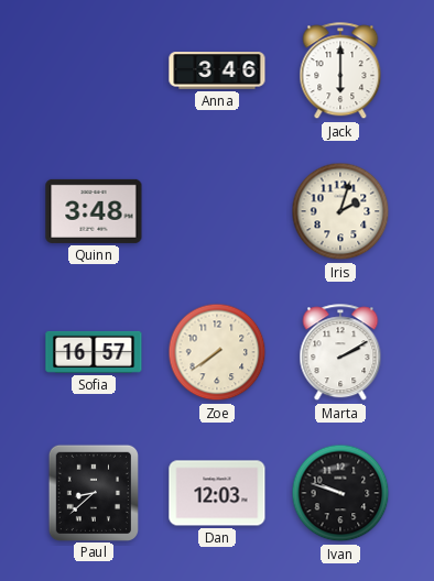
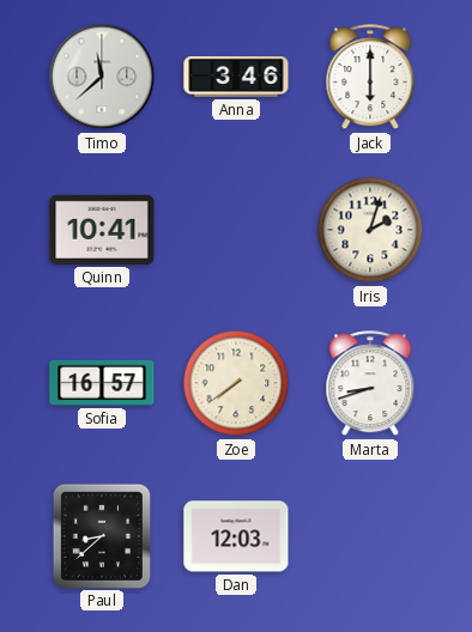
Timo: none -> 11:38
Quinn: 3:48 -> 10:41
Marta: 2:10 -> 8:42
Ivan: 9:48 -> none
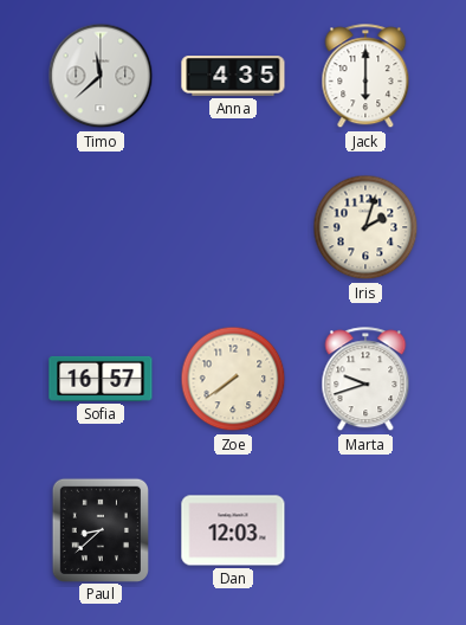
Anna: 3:46 -> 4:35
Quinn: 10:41 -> none
Marta: 8:42 -> 9:42
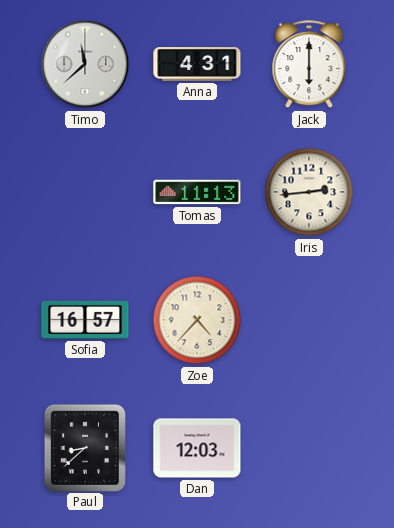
Anna: 4:35 -> 4:31
Tomas: none -> 11:13
Iris: 2:03 -> 2:44
Zoe: 7:39 -> 4:37
Marta: 9:42 -> none
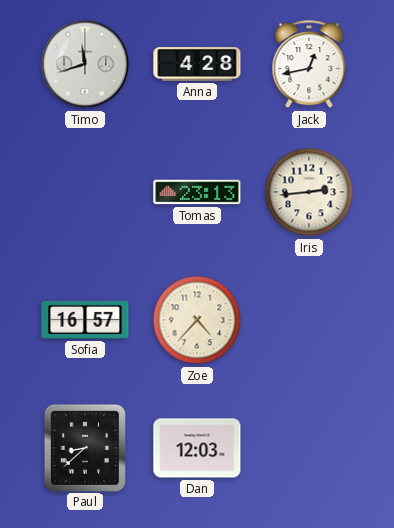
Timo: 11:38 -> 11:42
Anna: 4:31 -> 4:28
Jack: 6:00 -> 12:43
Tomas: 11:13 -> 23:13
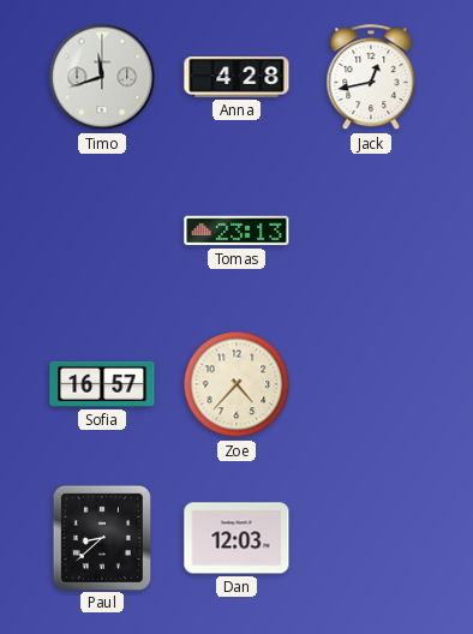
Iris: 2:44 -> none
